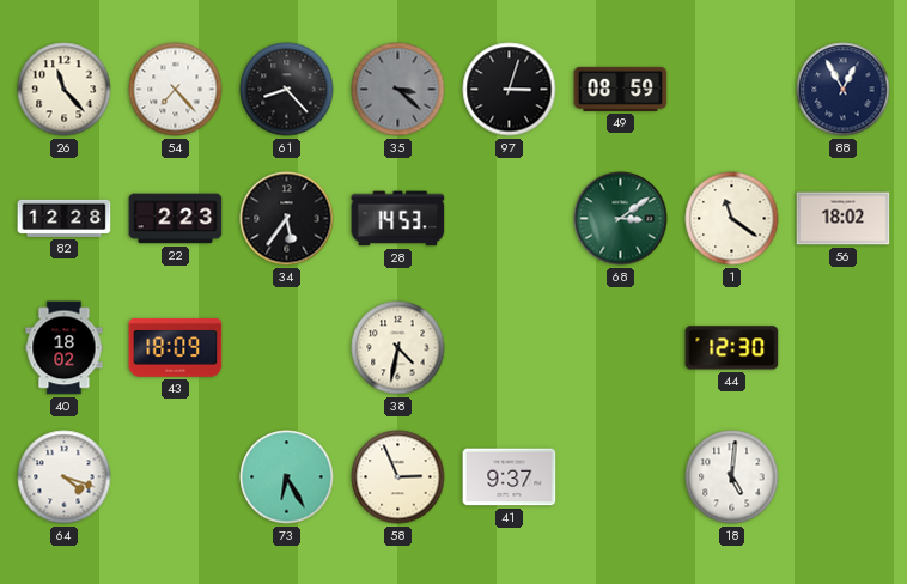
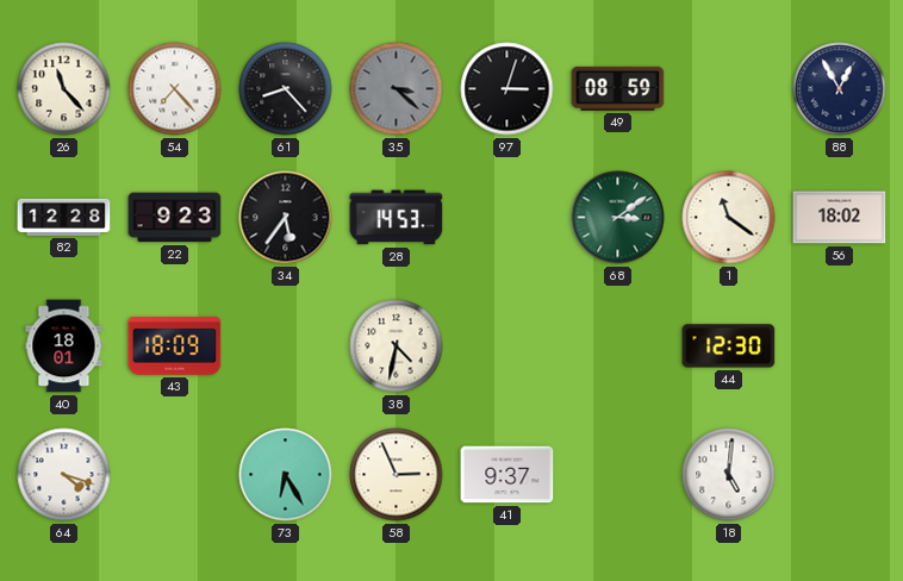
22: 2:23 -> 9:23
40: 18:02 -> 18:01
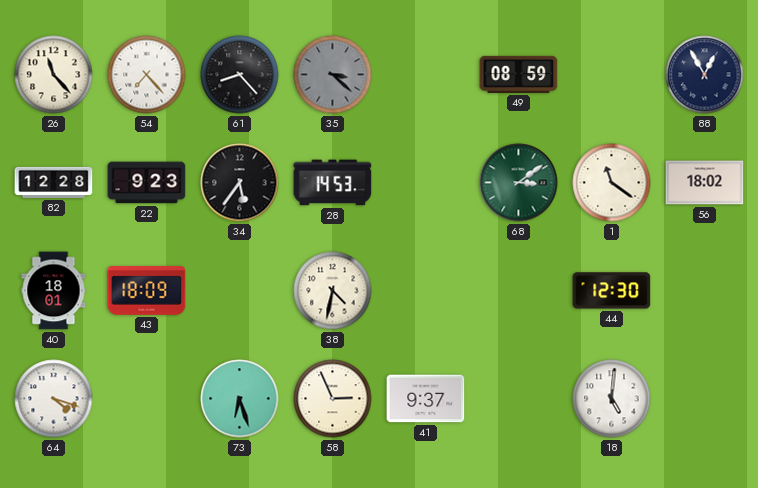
97: 3:03 -> none
73: 6:25 -> 6:27
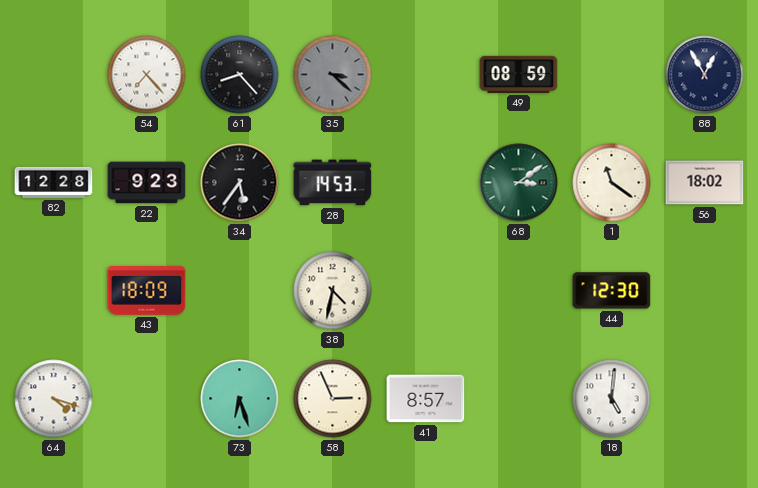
26: 11:23 -> none
40: 18:01 -> none
41: 9:37 -> 8:57
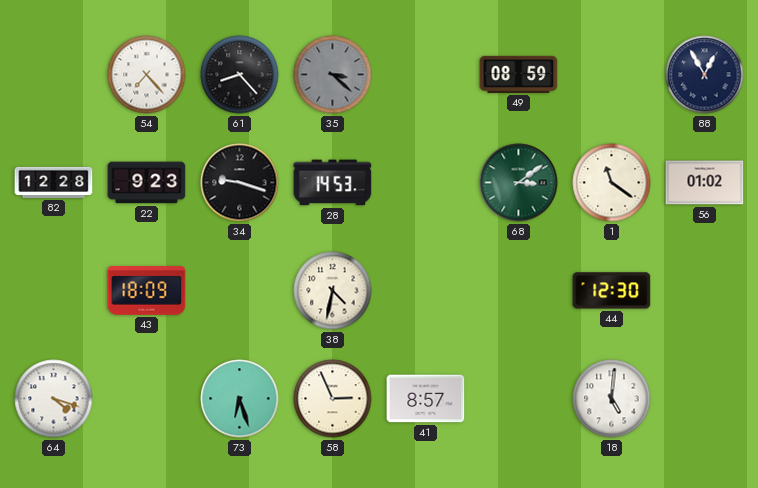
34: 5:36 -> 9:18
56: 18:02 -> 01:02
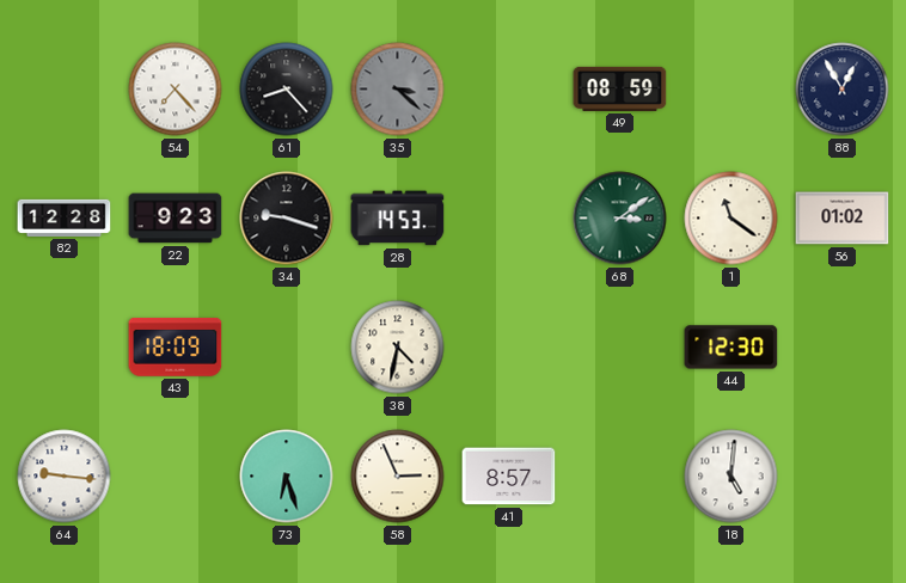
64: 4:18 -> 9:16
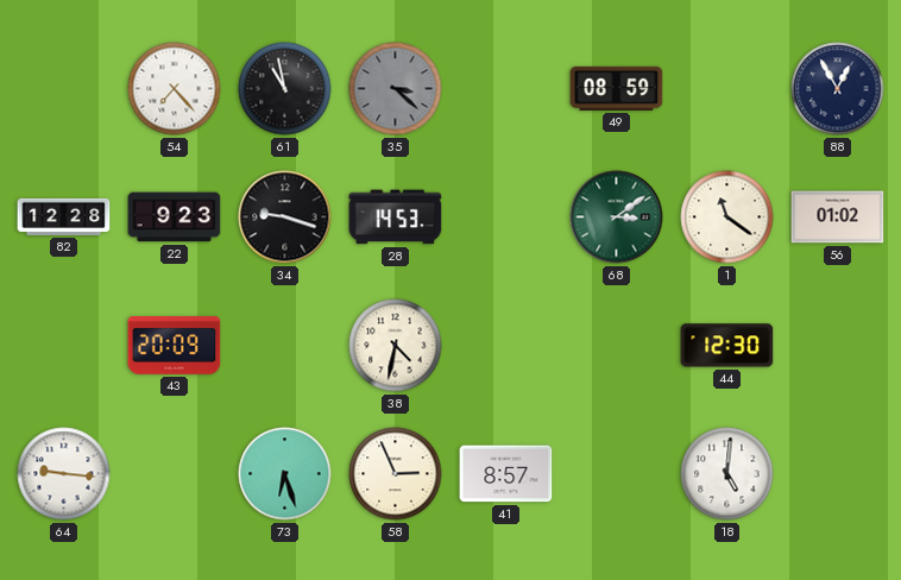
61: 8:23 -> 10:58
43: 18:09 -> 20:09
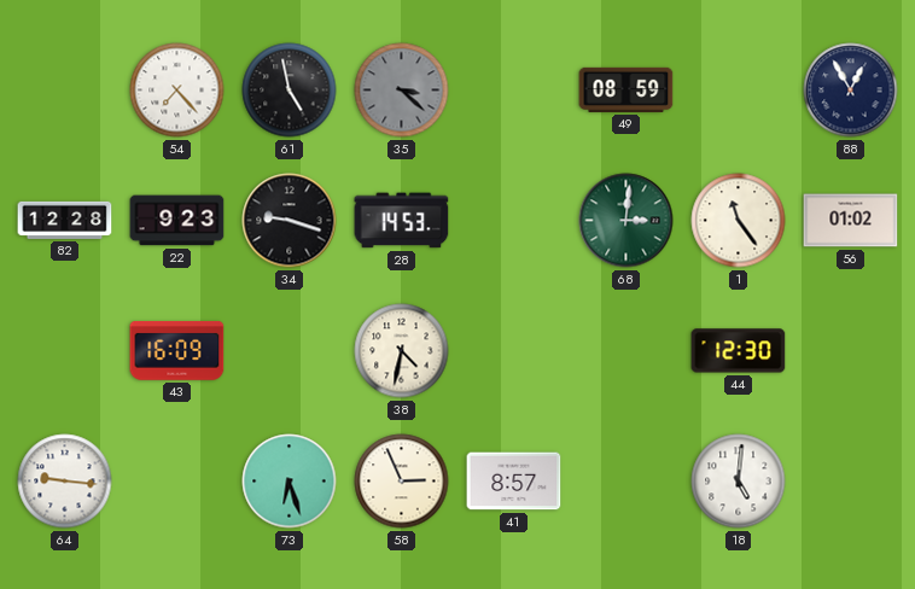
61: 10:58 -> 4:58
68: 3:09 -> 3:01
1: 11:21 -> 11:24
43: 20:09 -> 16:09
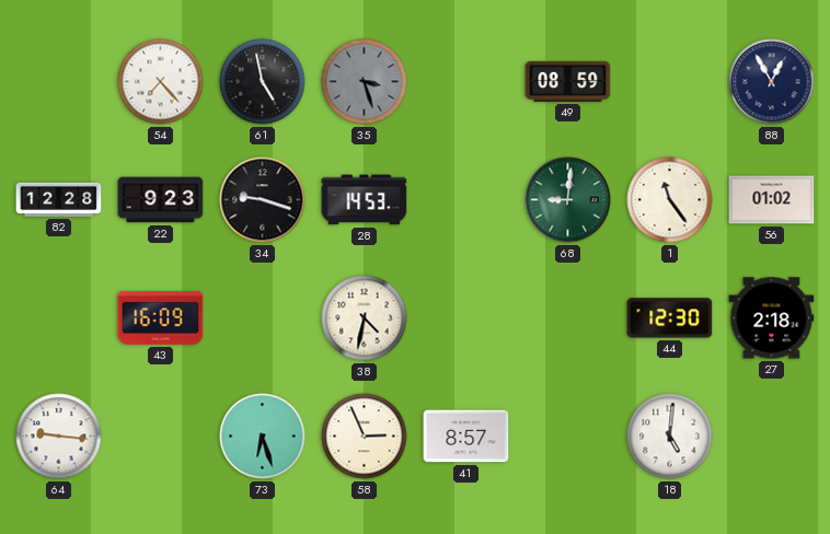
35: 3:22 -> 3:27
68: 3:01 -> 9:01
27: none -> 2:18
